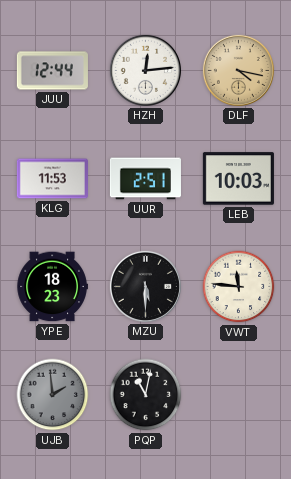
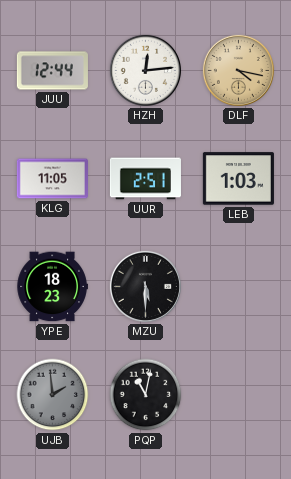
KLG: 11:53 -> 11:05
LEB: 10:03 -> 1:03
VWT: 11:46 -> none
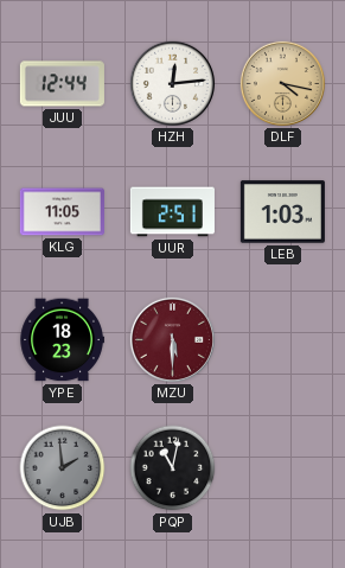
MZU dial: black -> burgundy
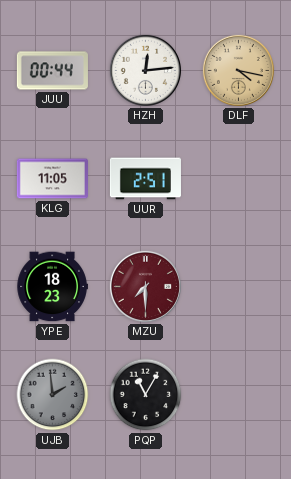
JUU: 12:44 -> 00:44
LEB: 1:03 -> none
MZU: 5:30 -> 7:30
PQP: 11:02 -> 11:05
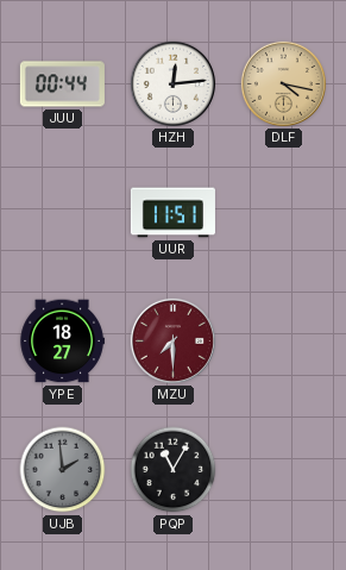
KLG: 11:05 -> none
UUR: 2:51 -> 11:51
YPE: 18:23 -> 18:27
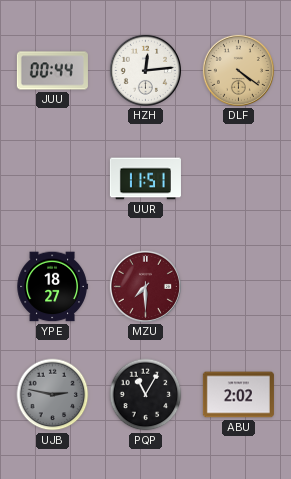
DLF: 4:17 -> 4:21
UJB: 1:59 -> 2:47
ABU: none -> 2:02
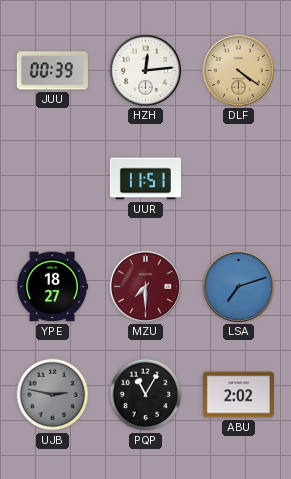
JUU: 00:44 -> 00:39
LSA: none -> 7:12
